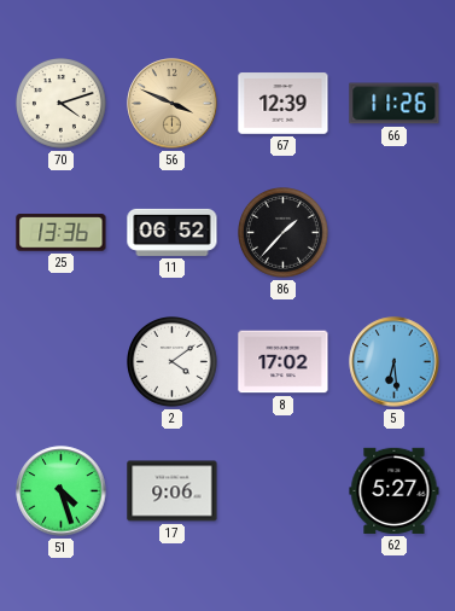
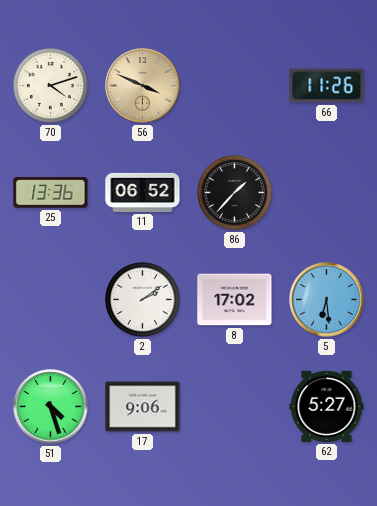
67: 12:39 -> none
2: 4:09 -> 2:09
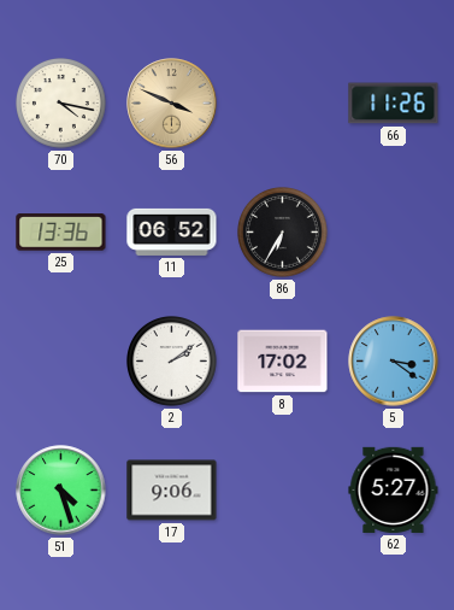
70: 4:12 -> 4:17
86: 1:37 -> 6:35
5: 6:29 -> 3:21
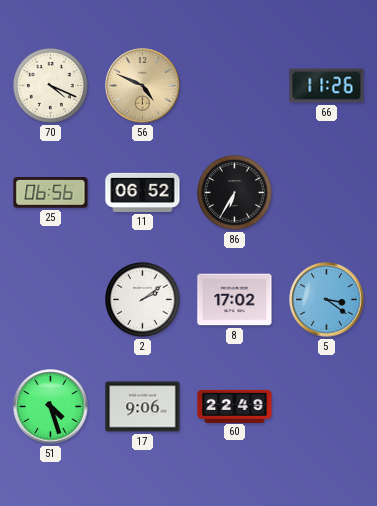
70: 4:17 -> 4:19
56: 3:49 -> 4:49
25: 13:36 -> 06:56
60: none -> 22:49
62: 5:27 -> none
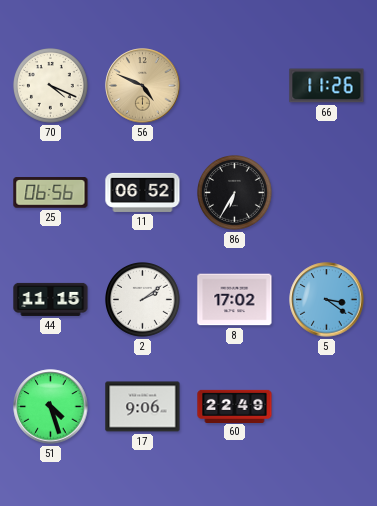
44: none -> 11:15
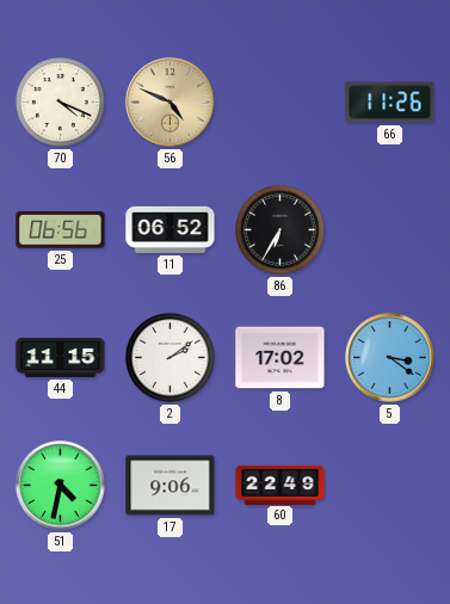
51: 4:27 -> 4:32
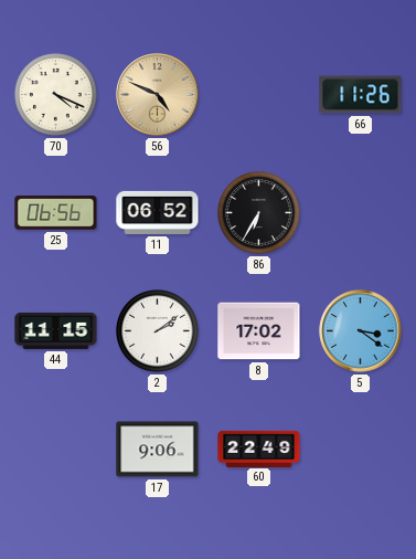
51: 4:32 -> none
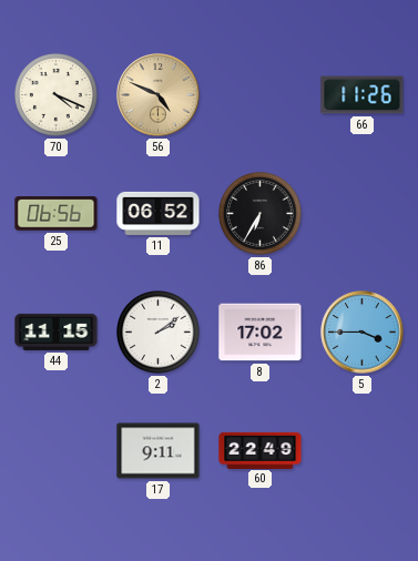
5: 3:21 -> 3:45
17: 9:06 -> 9:11
